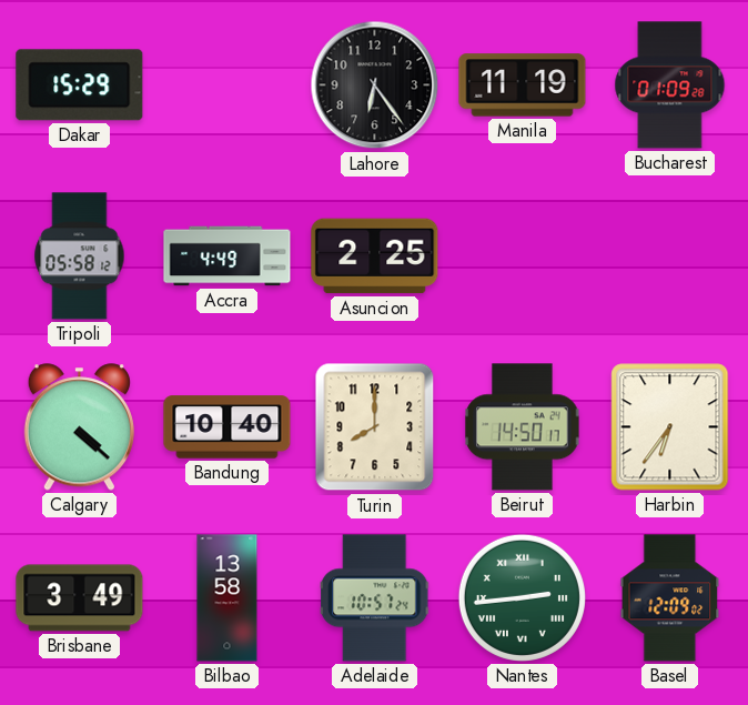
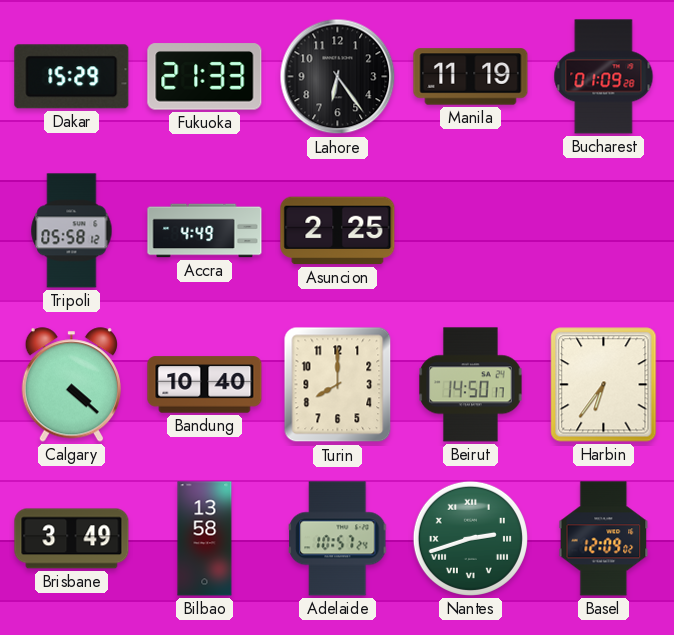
Fukuoka: none -> 21:33
Nantes: 2:44 -> 2:42
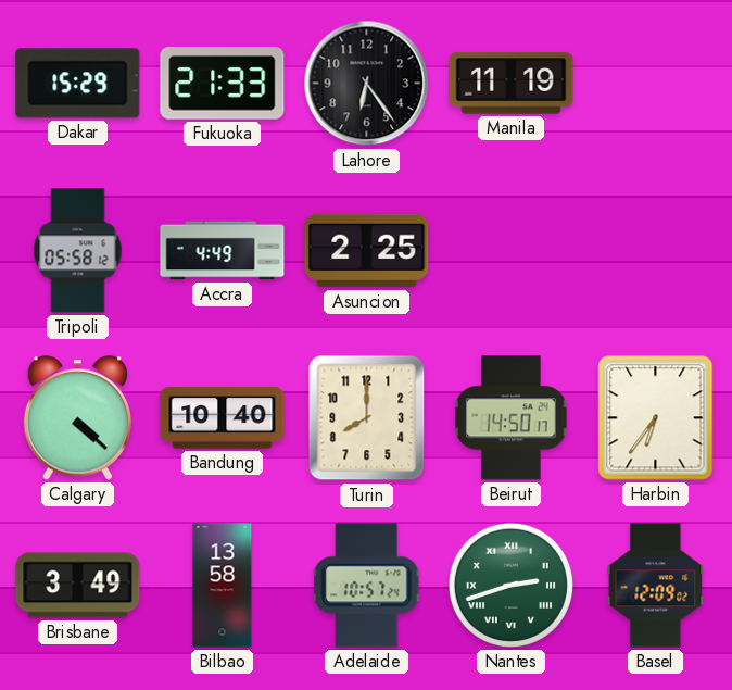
Bucharest: 01:09 -> none
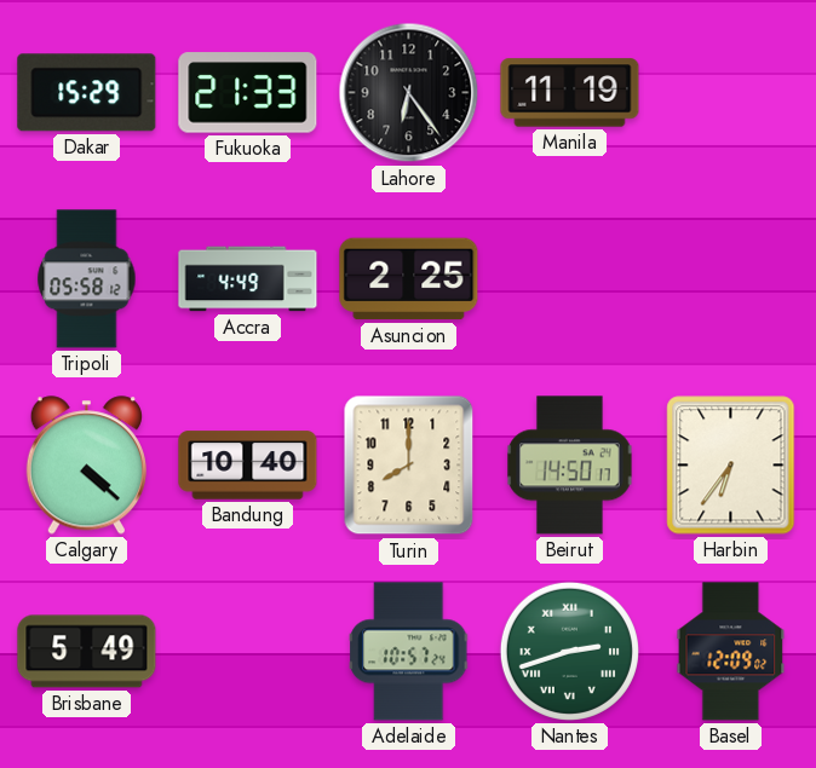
Brisbane: 3:49 -> 5:49
Bilbao: 13:58 -> none
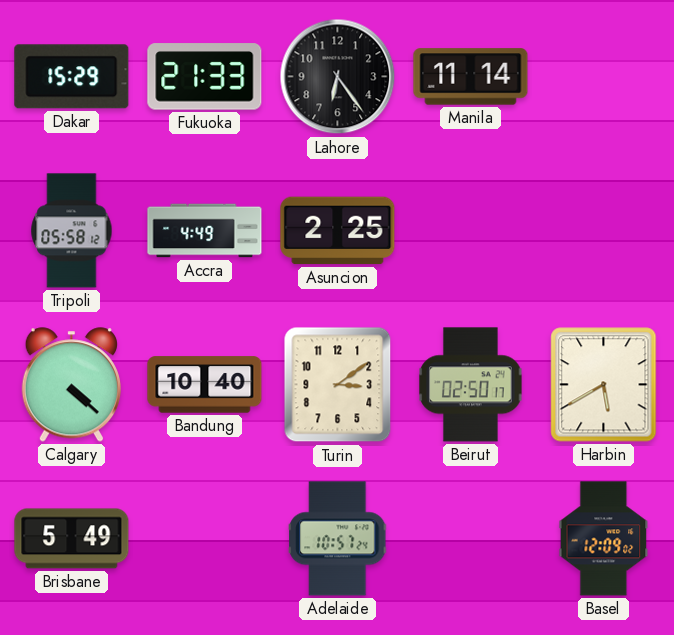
Manila: 11:19 -> 11:14
Turin: 8:00 -> 3:09
Beirut: 14:50 -> 02:50
Harbin: 6:36 -> 5:40
Nantes: 2:42 -> none
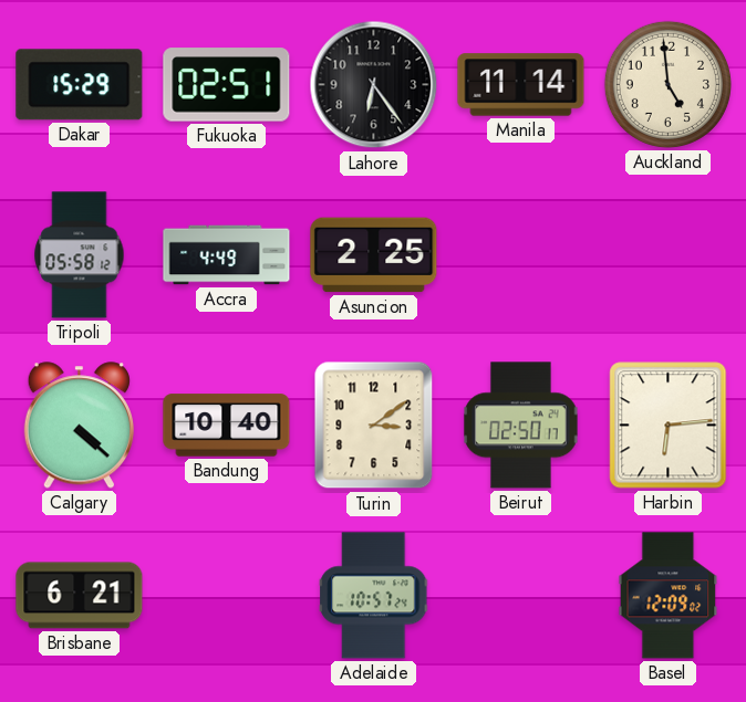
Fukuoka: 21:33 -> 02:51
Auckland: none -> 4:59
Harbin: 5:40 -> 6:14
Brisbane: 5:49 -> 6:21
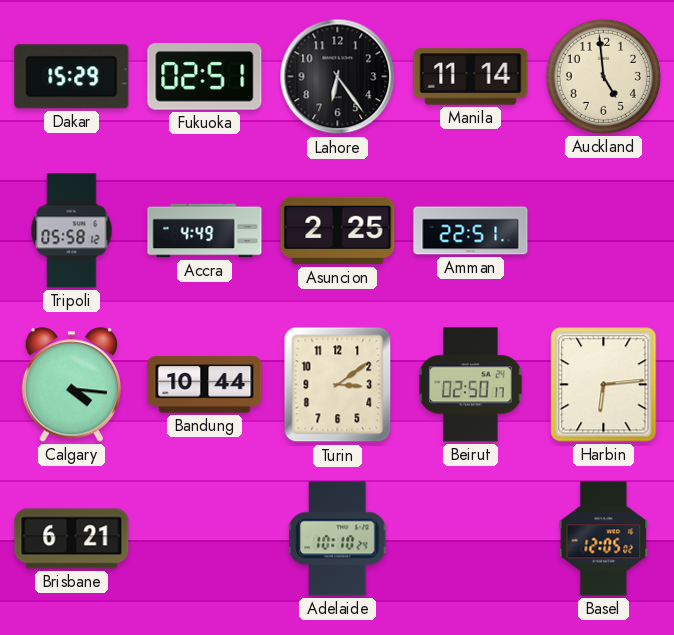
Amman: none -> 22:51
Calgary: 4:22 -> 4:16
Bandung: 10:40 -> 10:44
Adelaide: 10:57 -> 10:10
Basel: 12:09 -> 12:05
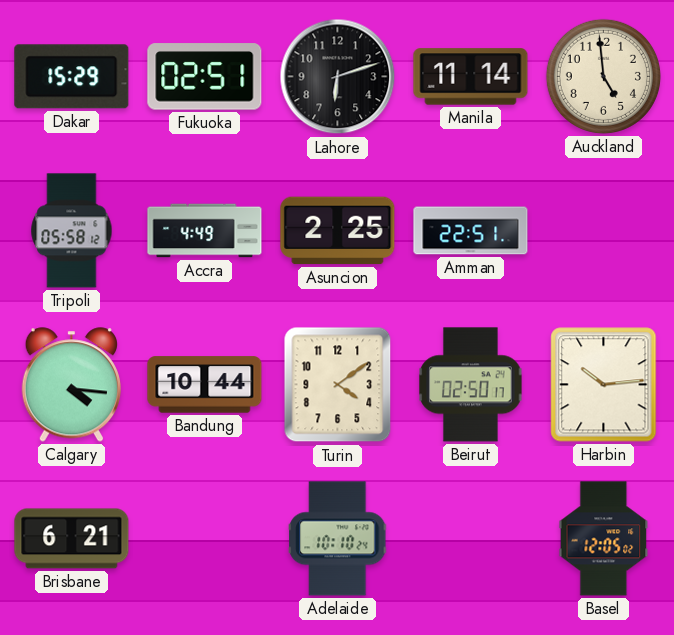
Lahore: 6:24 -> 6:12
Turin: 3:09 -> 4:09
Harbin: 6:14 -> 10:14
